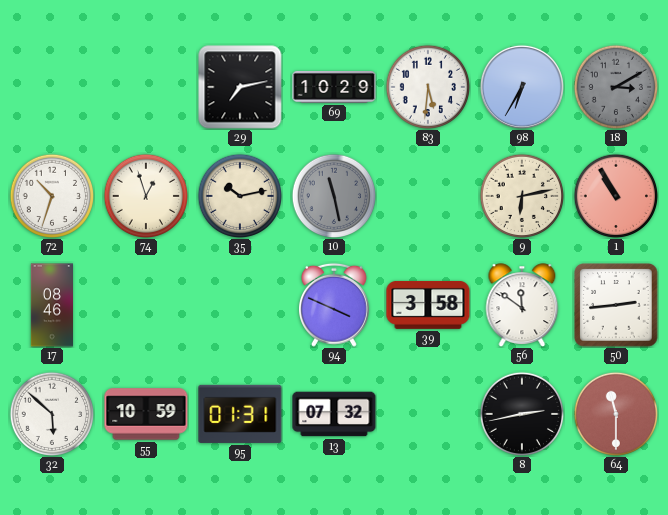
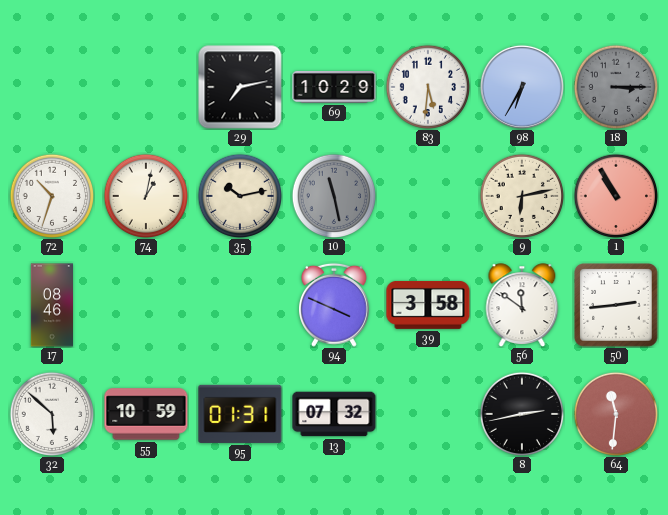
18: 3:10 -> 3:15
74: 12:57 -> 1:02
64: 11:30 -> 11:31
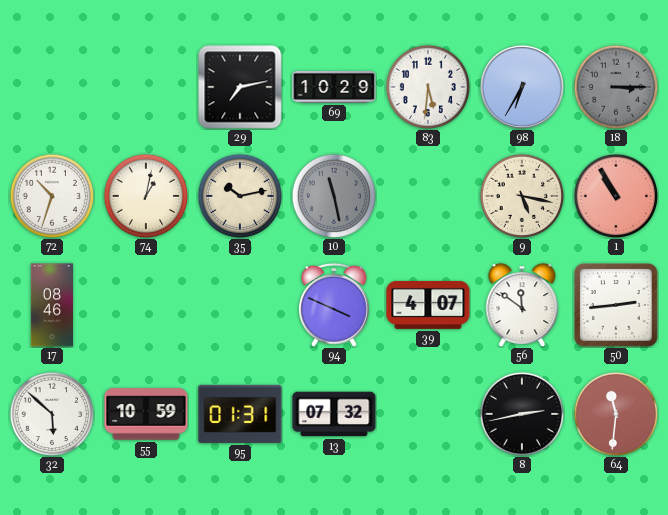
9: 6:13 -> 5:17
39: 3:58 -> 4:07
